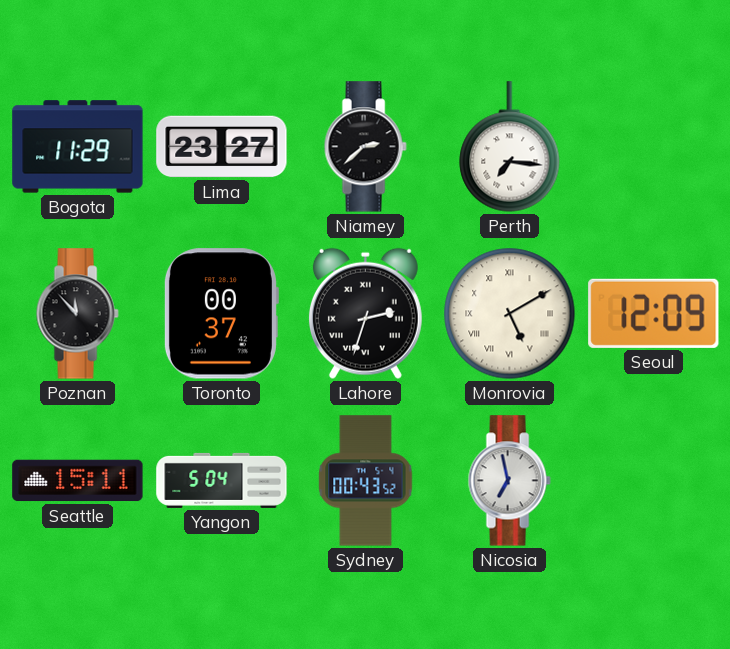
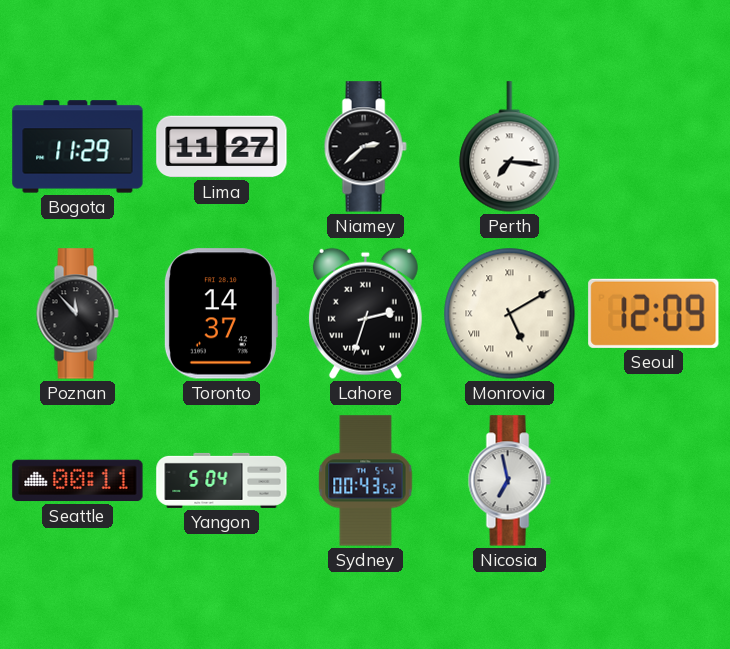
Lima: 23:27 -> 11:27
Toronto: 00:37 -> 14:37
Seattle: 15:11 -> 00:11
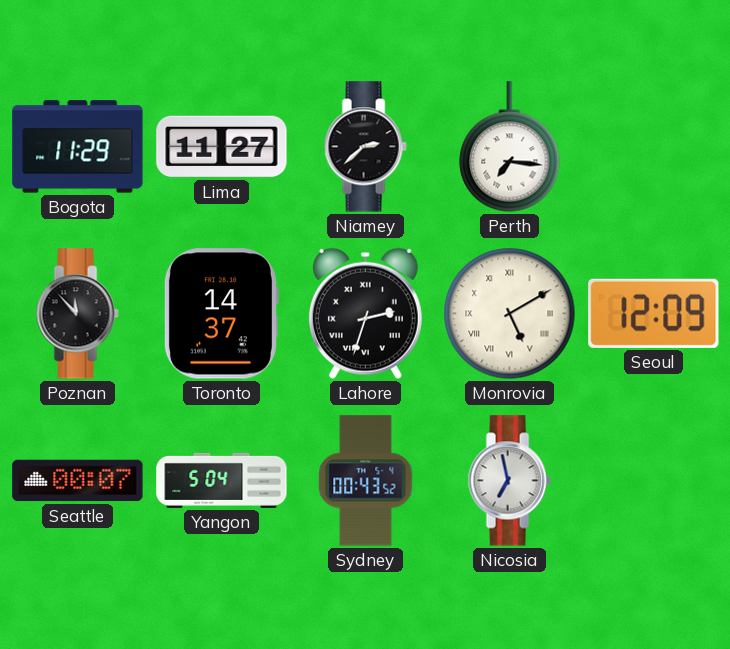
Seattle: 00:11 -> 00:07
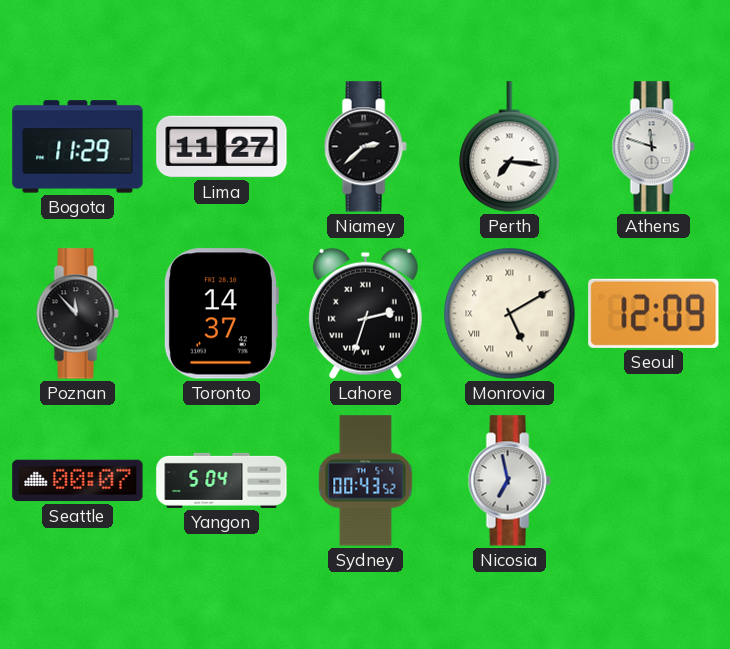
Athens: none -> 11:48
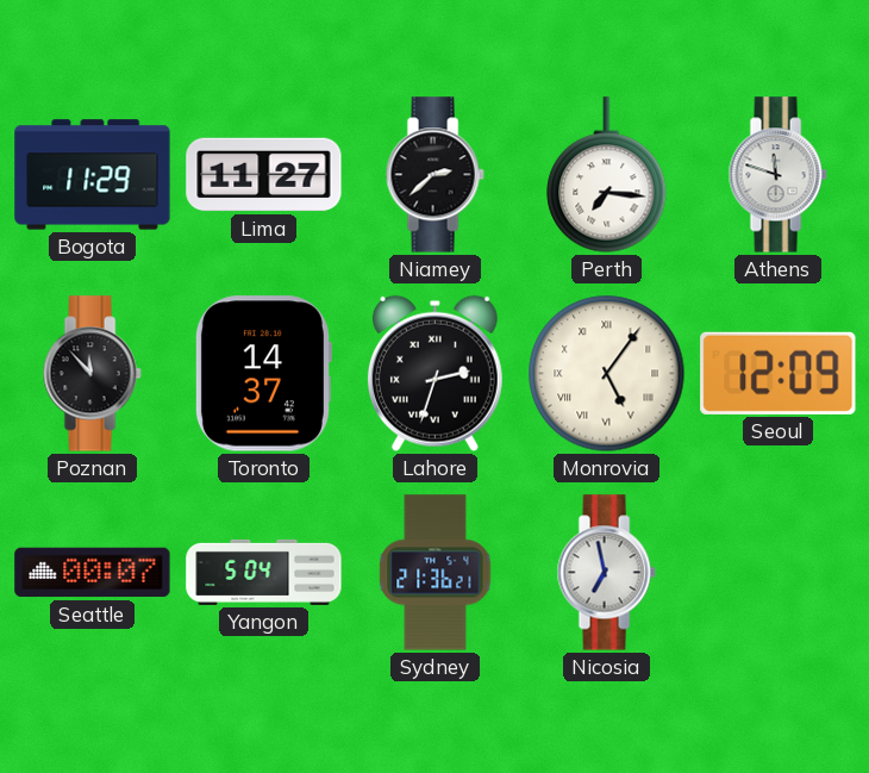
Monrovia: 5:10 -> 5:06
Sydney: 00:43 -> 21:36
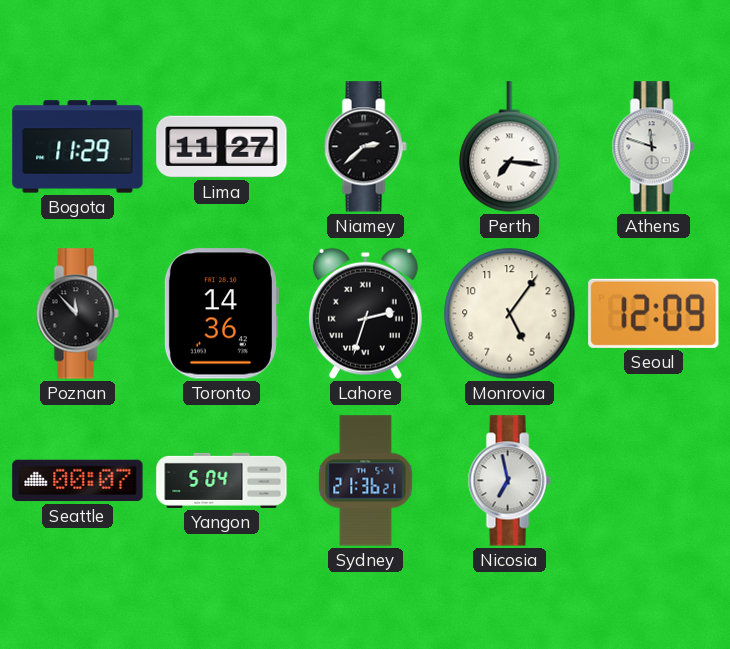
Toronto: 14:37 -> 14:36
Monrovia numerals: Roman -> Arabic
